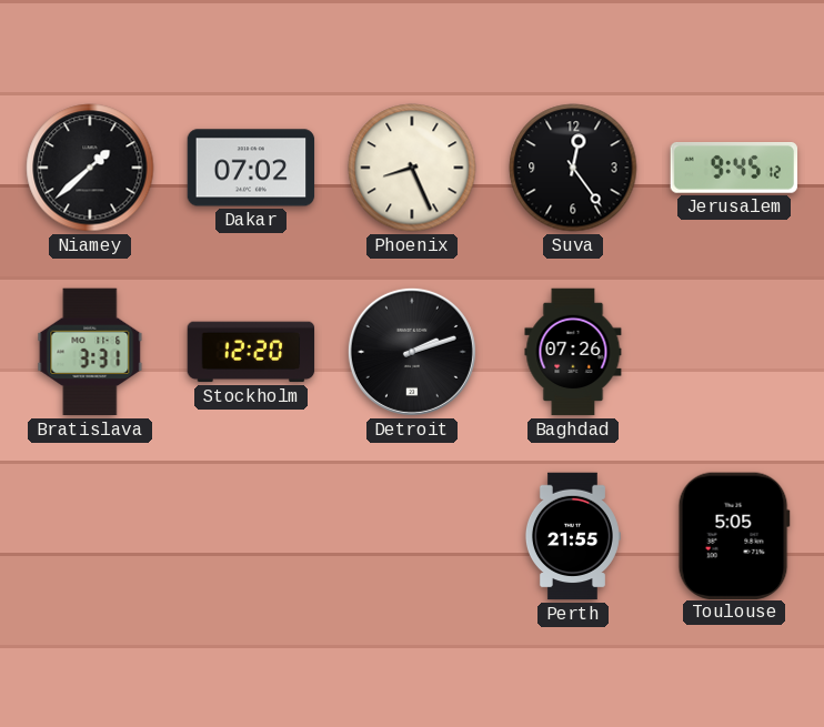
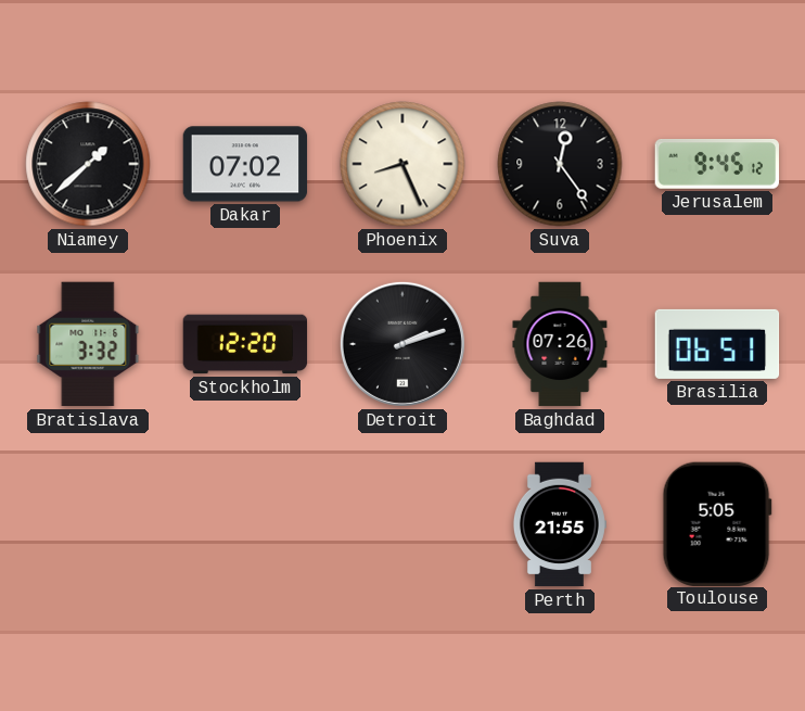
Bratislava: 3:31 -> 3:32
Brasilia: none -> 06:51
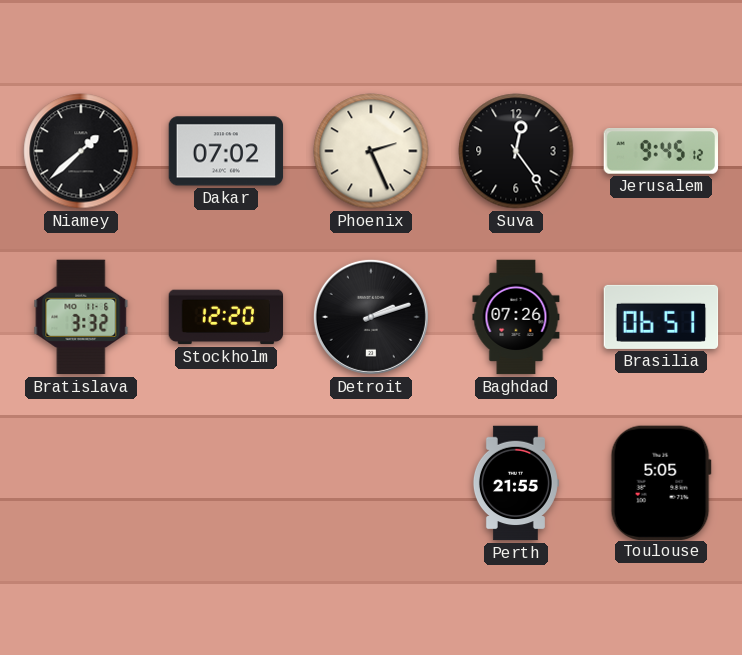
Phoenix: 8:26 -> 2:26
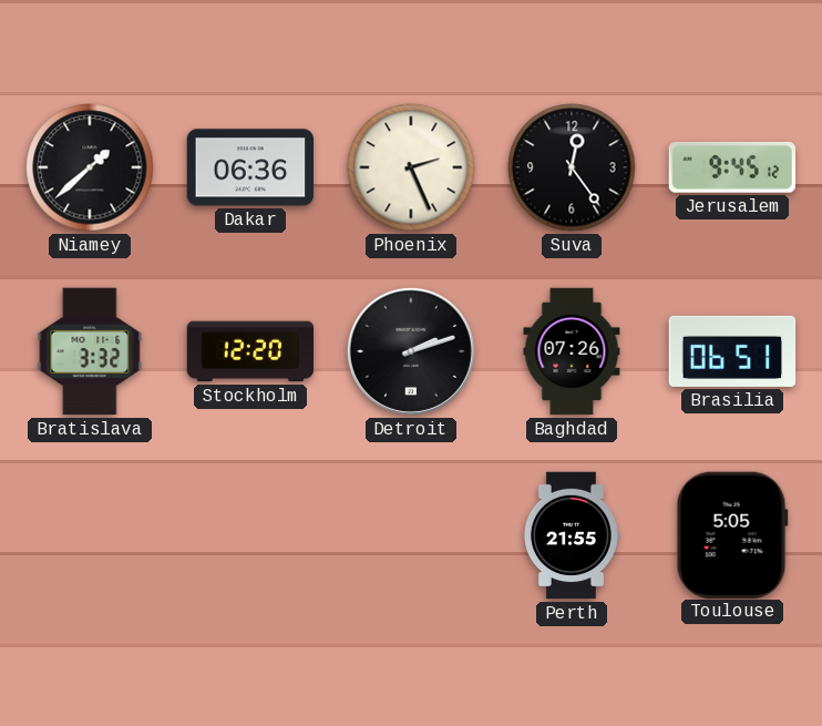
Dakar: 07:02 -> 06:36
